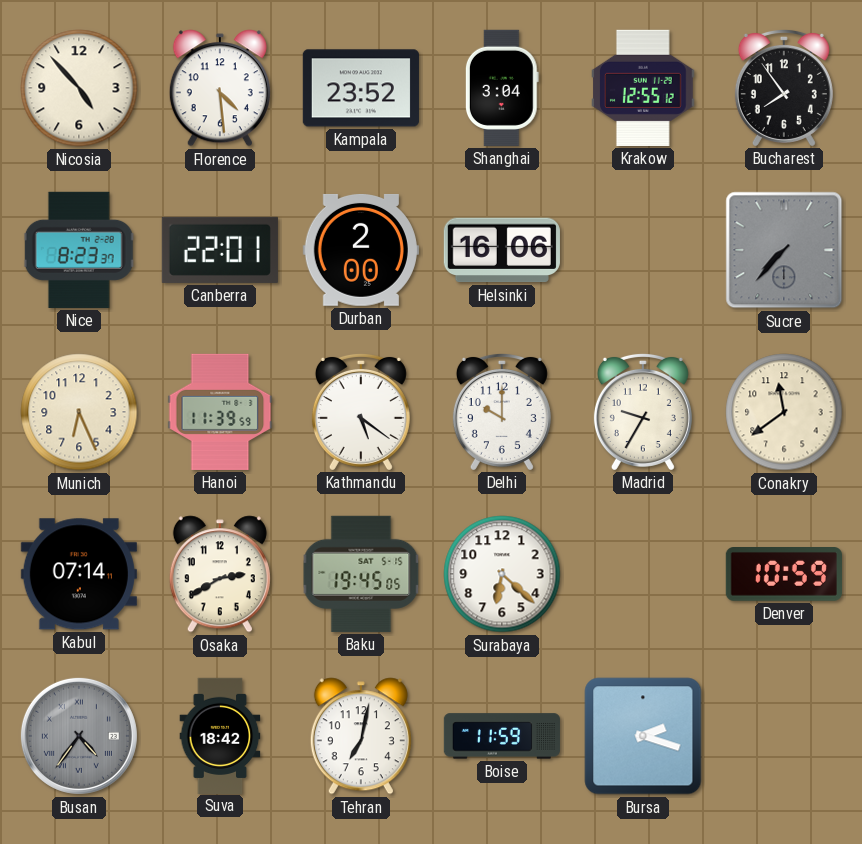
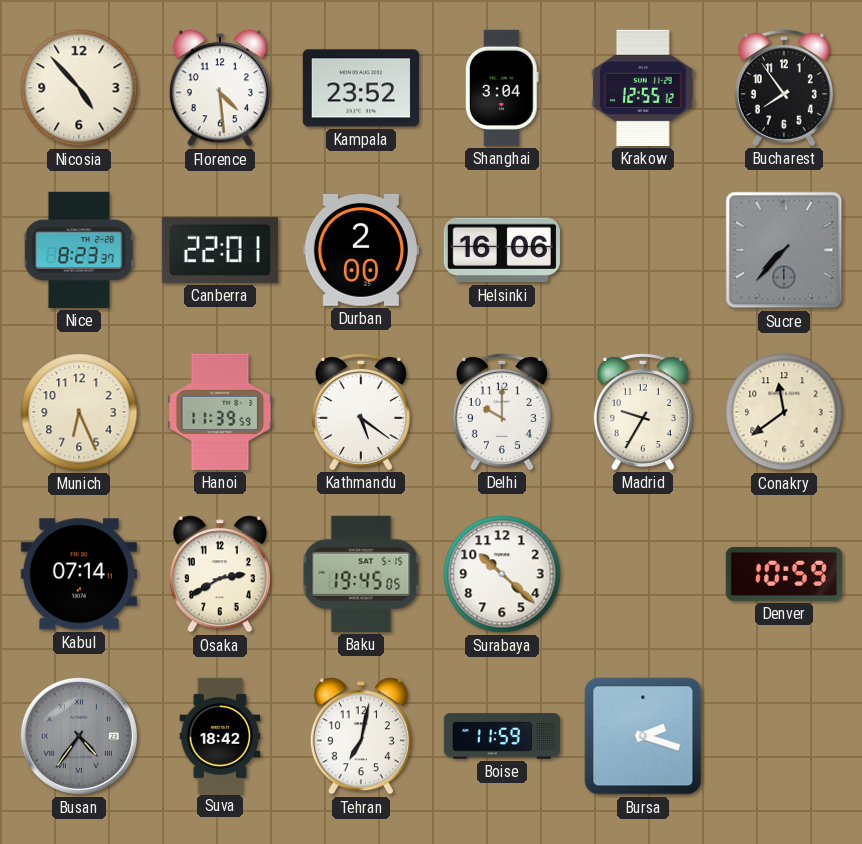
Surabaya: 6:22 -> 10:22
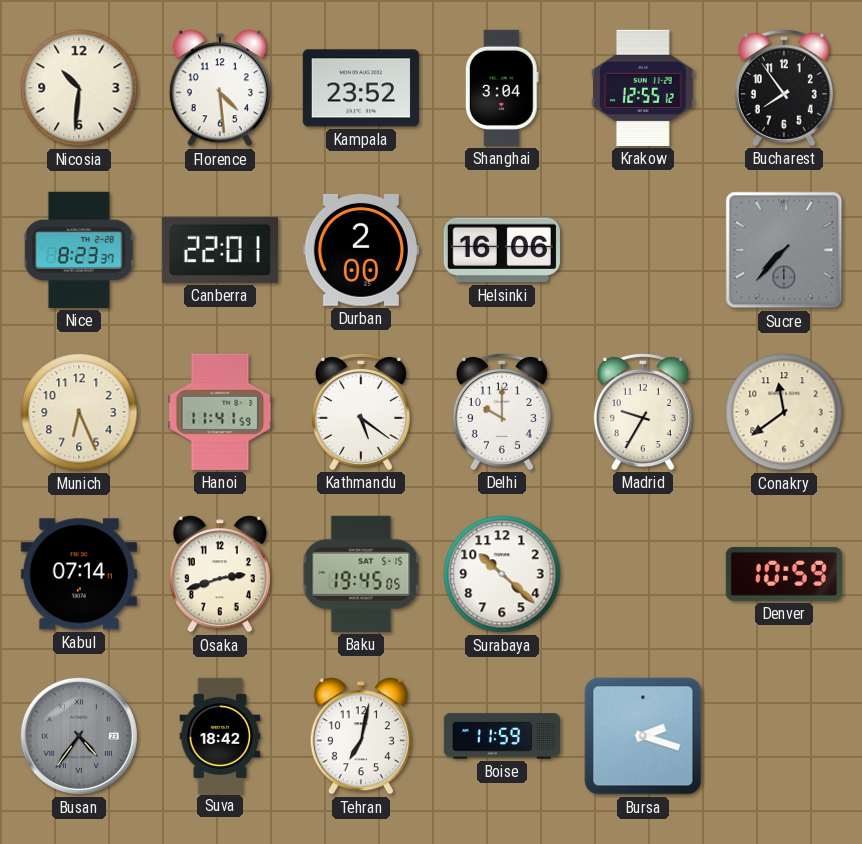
Nicosia: 4:53 -> 10:31
Hanoi: 11:39 -> 11:41
Osaka: 2:40 -> 2:42
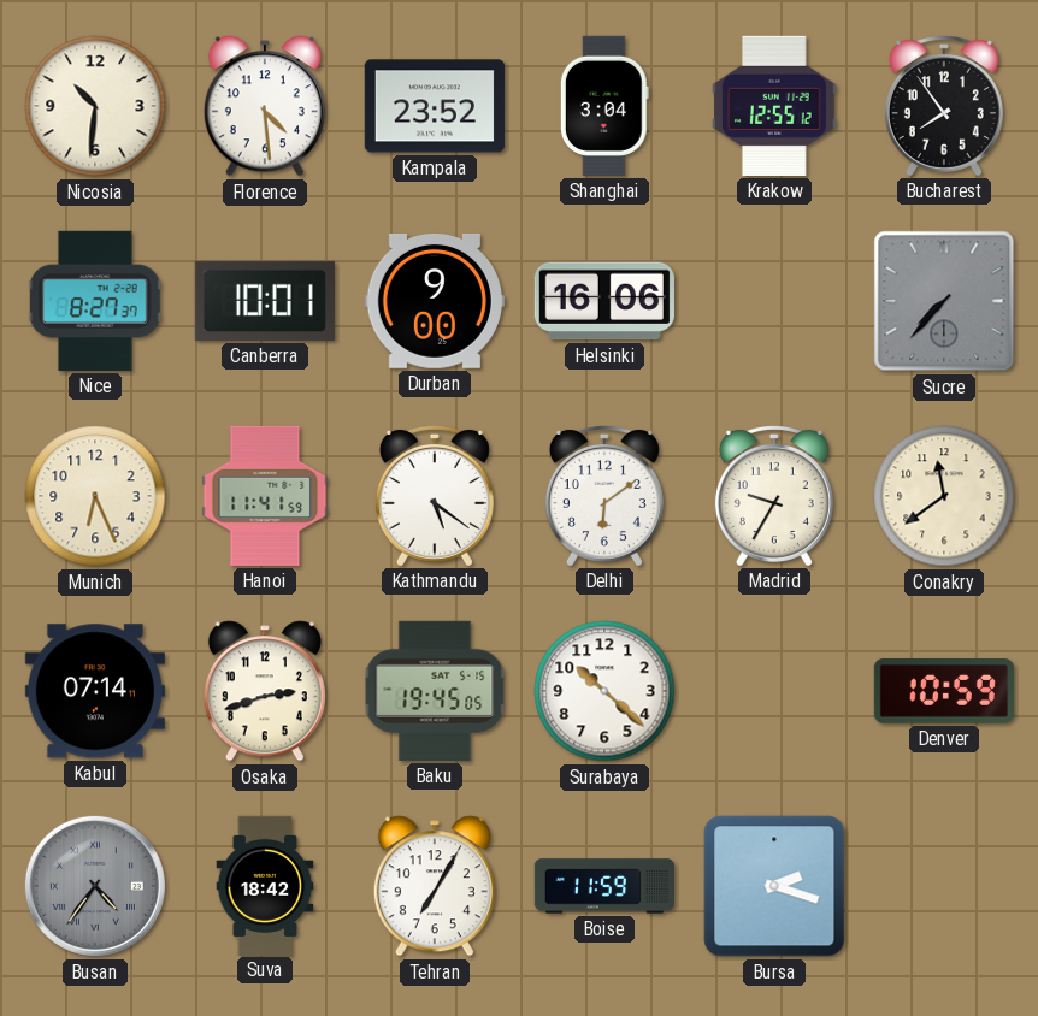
Nice: 8:23 -> 8:27
Canberra: 22:01 -> 10:01
Durban: 2:00 -> 9:00
Delhi: 10:00 -> 6:09
Tehran: 7:02 -> 7:05
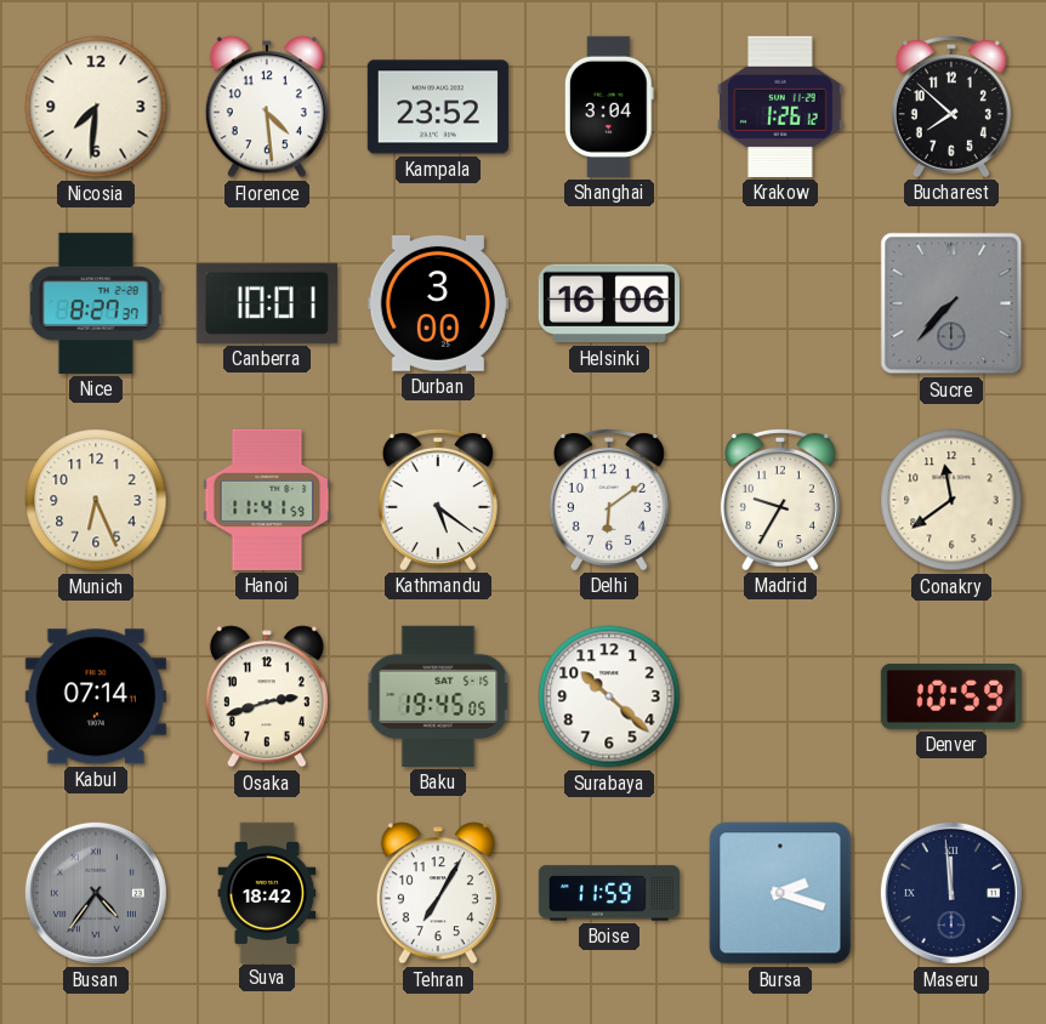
Nicosia: 10:31 -> 7:31
Krakow: 12:55 -> 1:26
Bucharest: 7:54 -> 7:52
Durban: 9:00 -> 3:00
Maseru: none -> 11:59
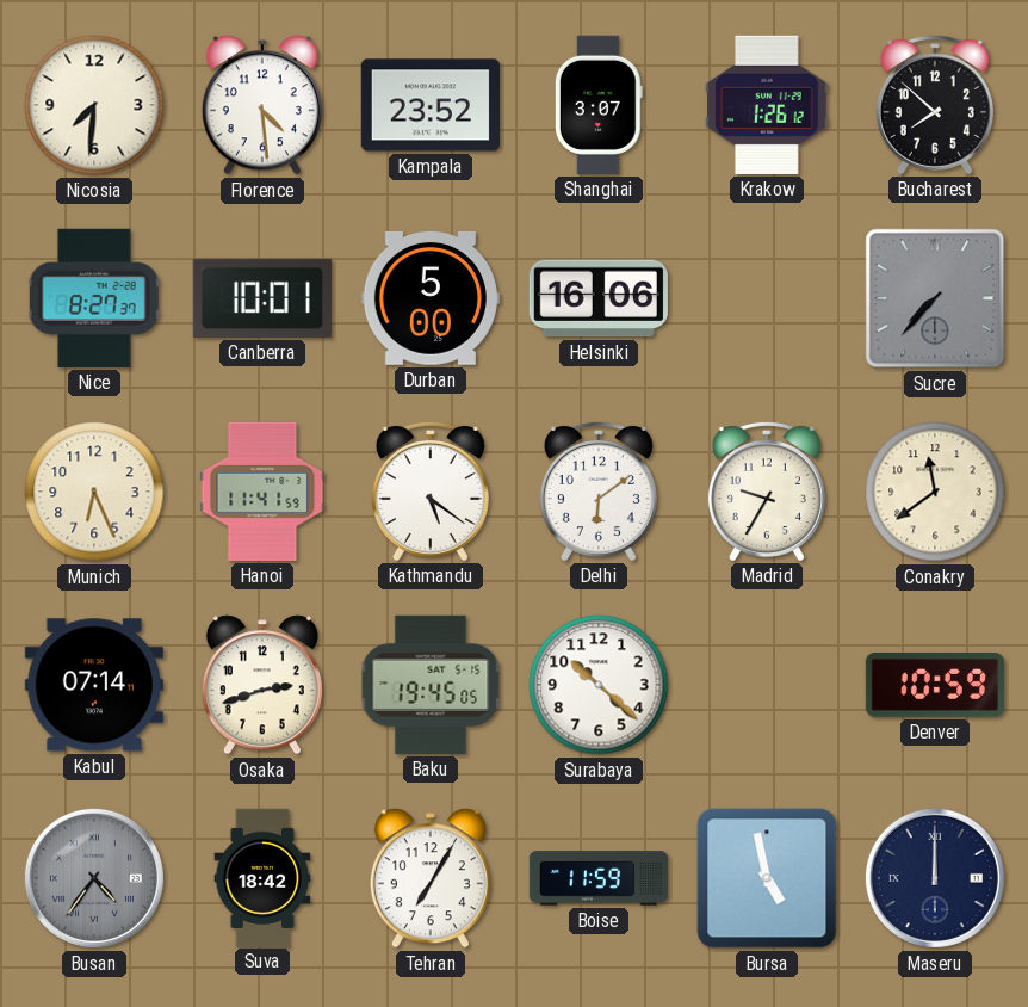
Shanghai: 3:04 -> 3:07
Durban: 3:00 -> 5:00
Bursa: 2:18 -> 4:58
Maseru: 11:59 -> 12:00
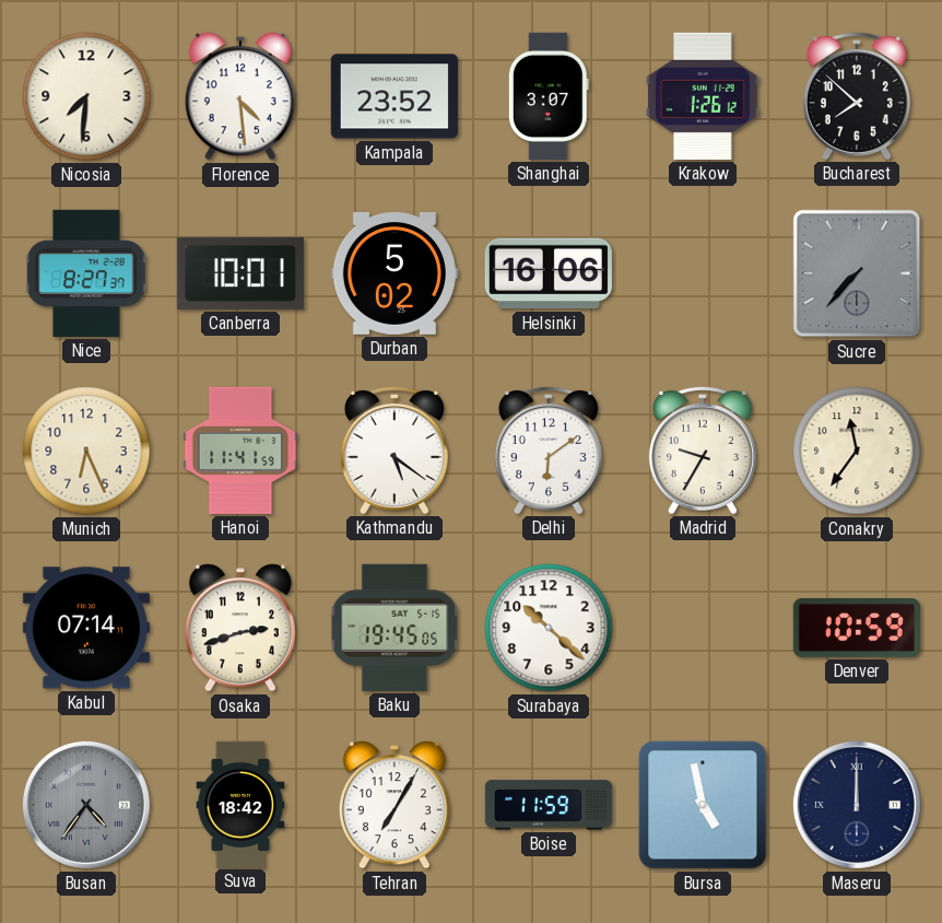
Durban: 5:00 -> 5:02
Conakry: 11:39 -> 11:36
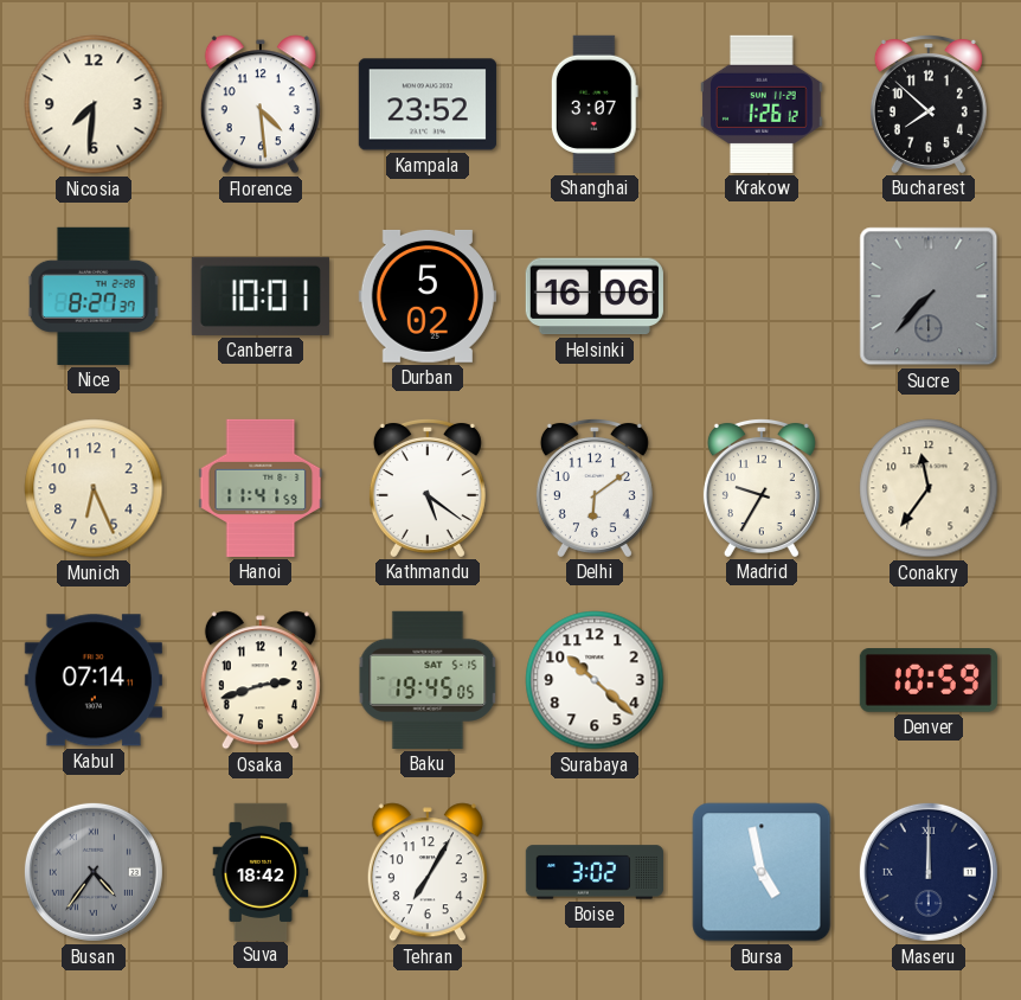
Boise: 11:59 -> 3:02
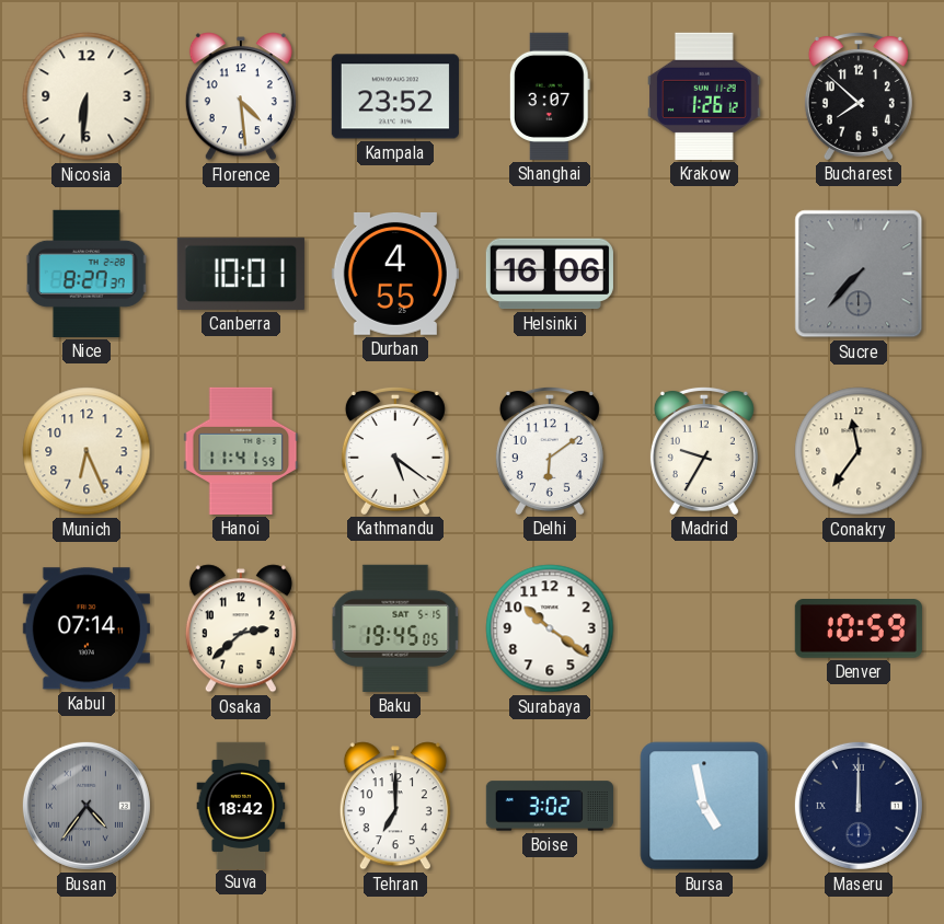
Nicosia: 7:31 -> 6:31
Durban: 5:02 -> 4:55
Osaka: 2:42 -> 2:38
Surabaya: 10:22 -> 10:21
Tehran: 7:05 -> 7:00
